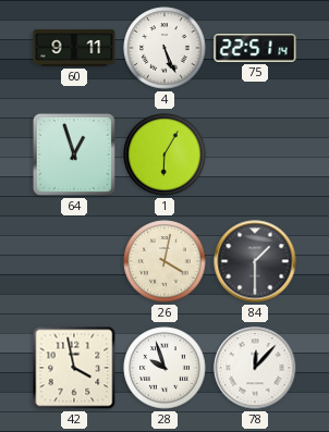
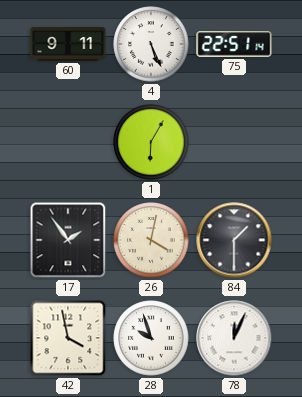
64: 12:57 -> none
17: none -> 1:54
78: 12:07 -> 12:04
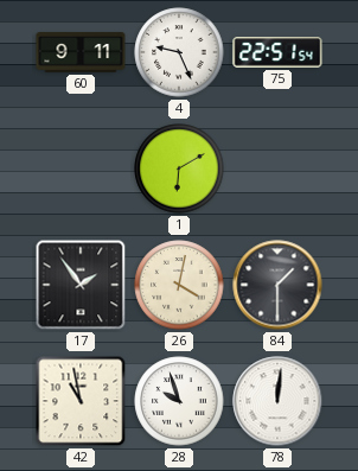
4: 5:26 -> 9:26
75: 22:51:14 -> 22:51:54
1: 6:05 -> 6:10
42: 3:58 -> 10:58
78: 12:04 -> 12:01
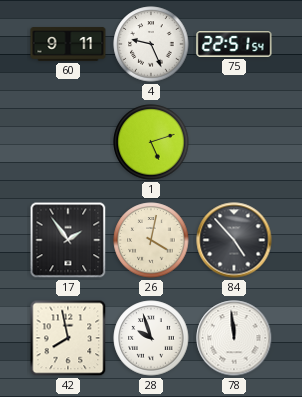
1: 6:10 -> 5:12
84: 1:30 -> 4:53
42: 10:58 -> 7:58
78: 12:01 -> 11:59
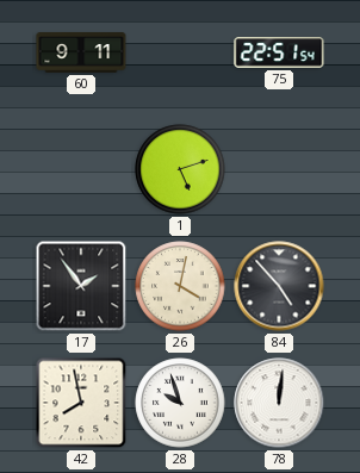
4: 9:26 -> none
78: 11:59 -> 12:01
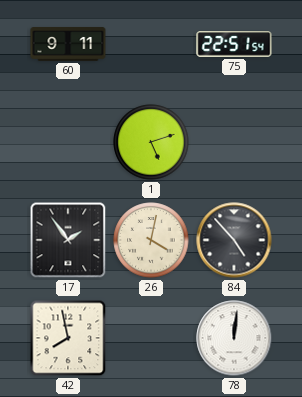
28: 9:57 -> none
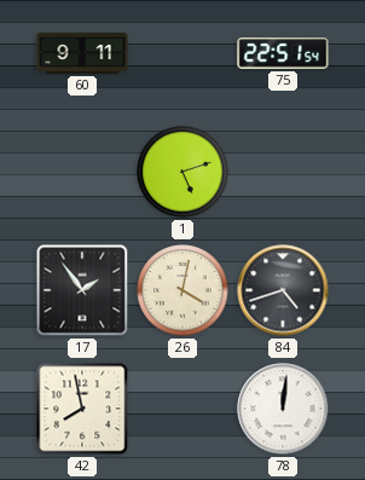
84: 4:53 -> 4:42
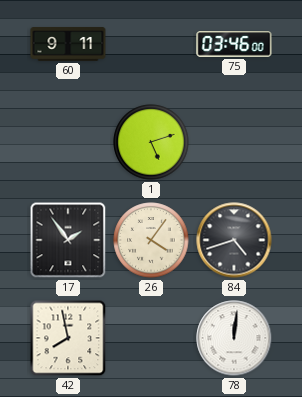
75: 22:51 -> 03:46
26: 4:02 -> 4:06
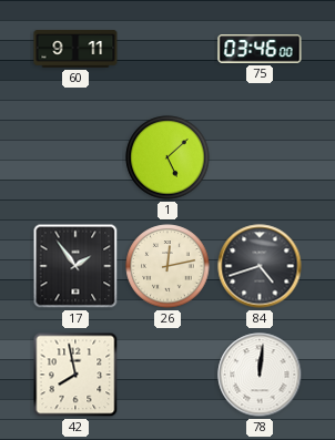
1: 5:12 -> 5:08
26: 4:06 -> 12:13
